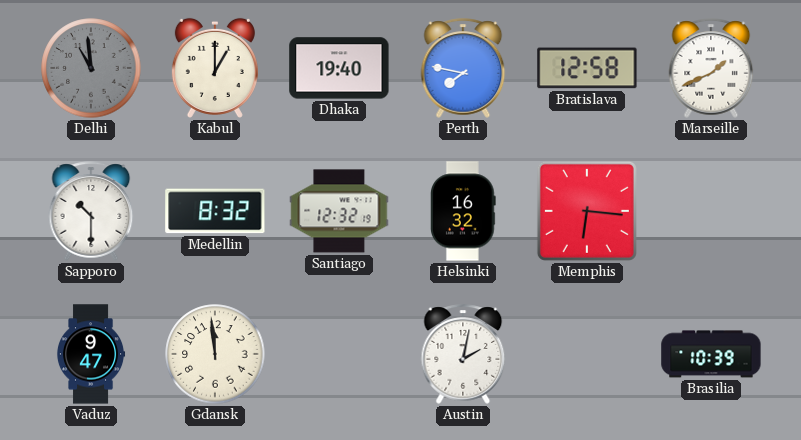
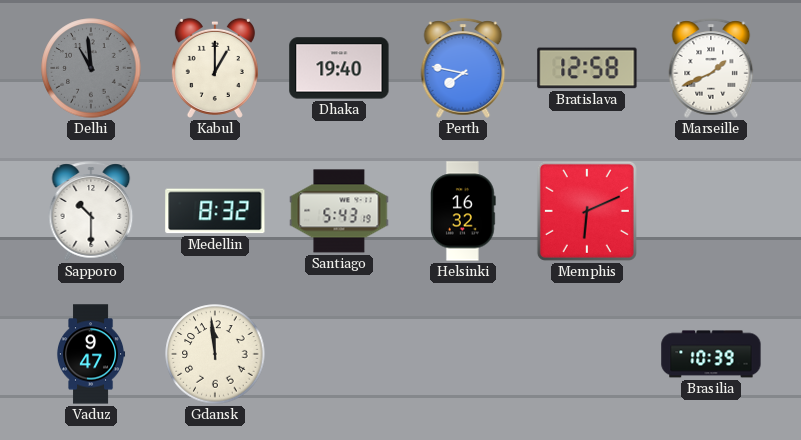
Santiago: 12:32 -> 5:43
Memphis: 6:16 -> 6:11
Austin: 2:02 -> none
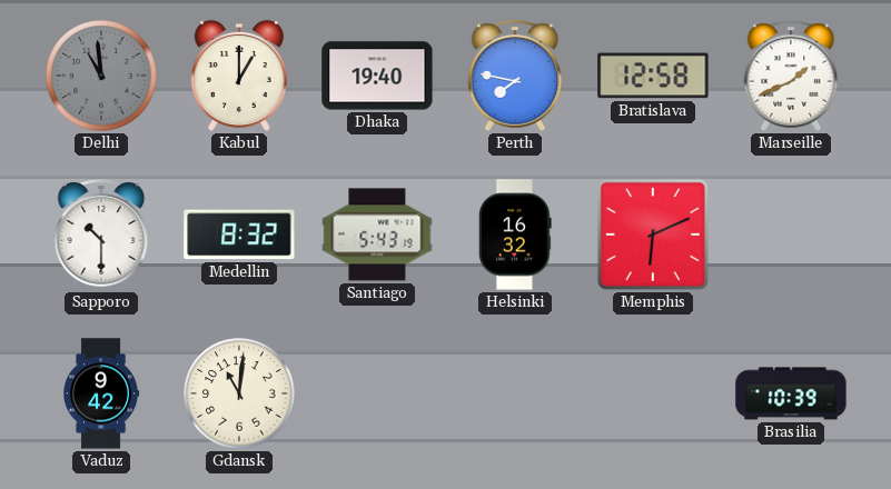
Vaduz: 9:47 -> 9:42
Gdansk: 11:59 -> 11:01
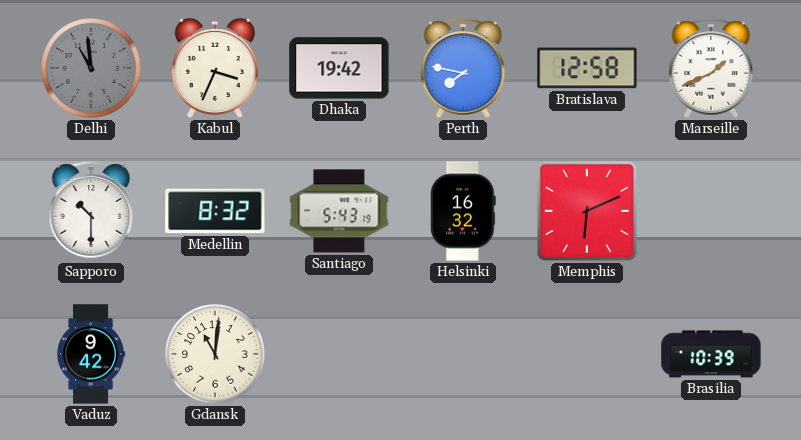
Kabul: 1:00 -> 3:34
Dhaka: 19:40 -> 19:42
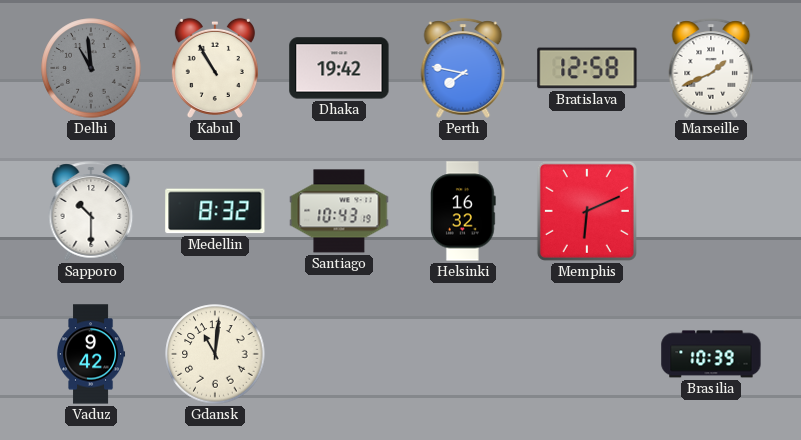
Kabul: 3:34 -> 10:55
Santiago: 5:43 -> 10:43
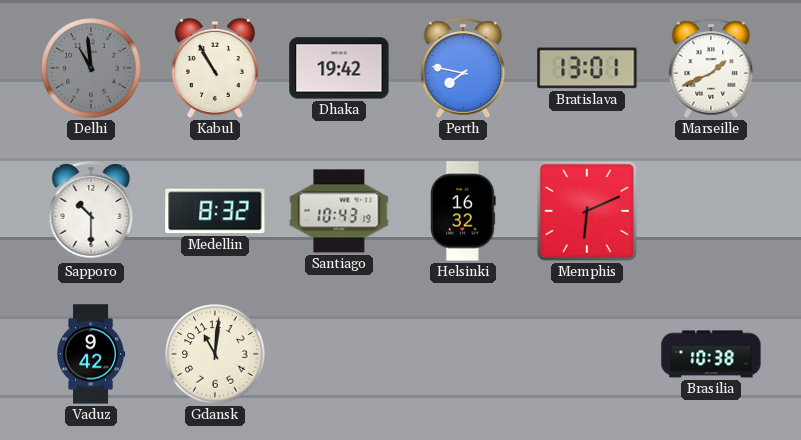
Bratislava: 12:58 -> 13:01
Brasilia: 10:39 -> 10:38
